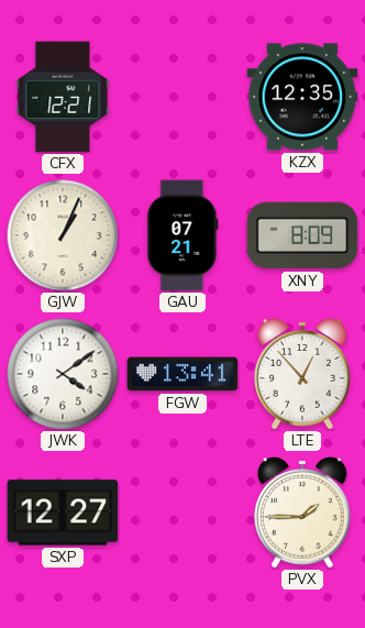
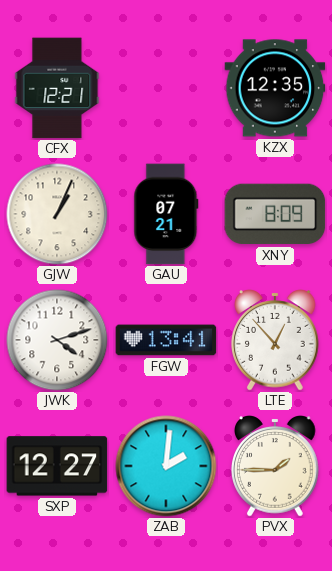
JWK: 4:09 -> 4:12
ZAB: none -> 2:01
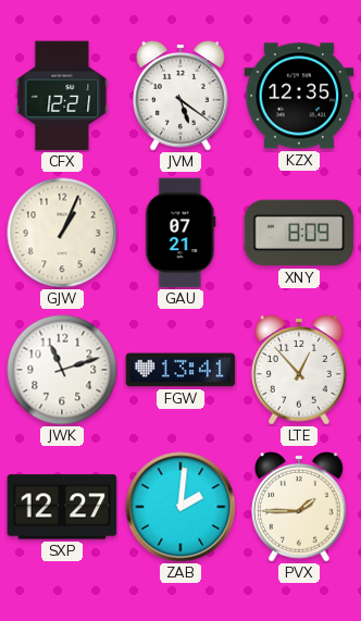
JVM: none -> 5:21
JWK: 4:12 -> 11:12
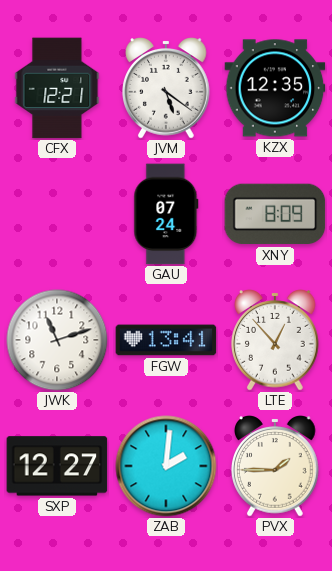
GJW: 1:04 -> none
GAU: 07:21 -> 07:24
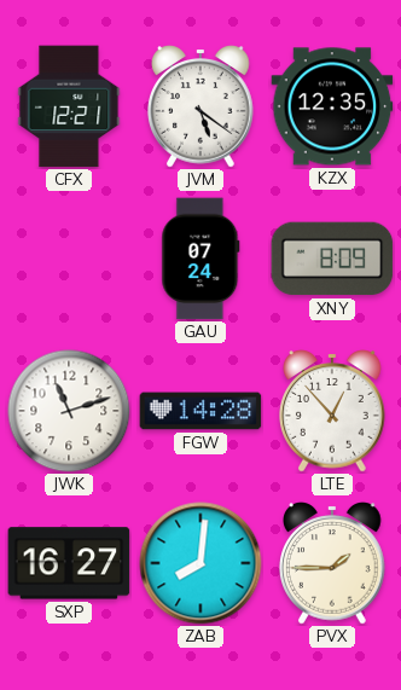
FGW: 13:41 -> 14:28
SXP: 12:27 -> 16:27
ZAB: 2:01 -> 8:01
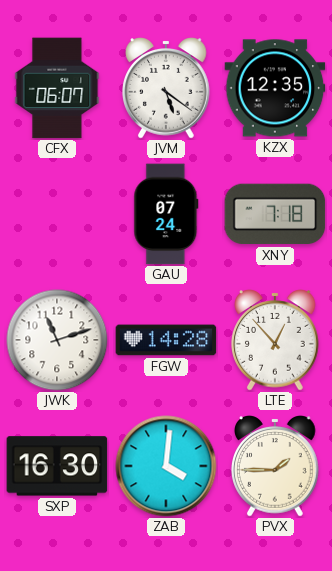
CFX: 12:21 -> 06:07
XNY: 8:09 -> 7:18
SXP: 16:27 -> 16:30
ZAB: 8:01 -> 4:01
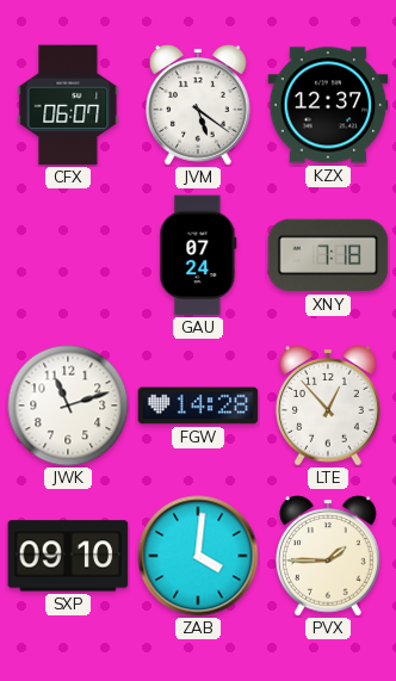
KZX: 12:35 -> 12:37
SXP: 16:30 -> 09:10
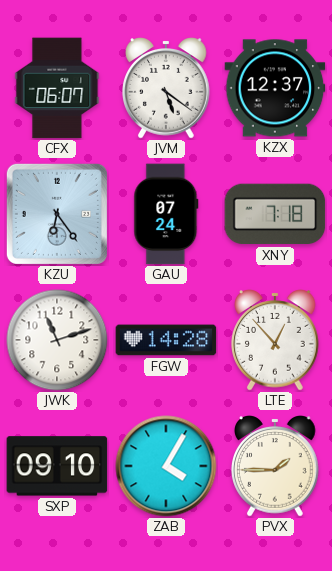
KZU: none -> 6:24
ZAB: 4:01 -> 4:05
